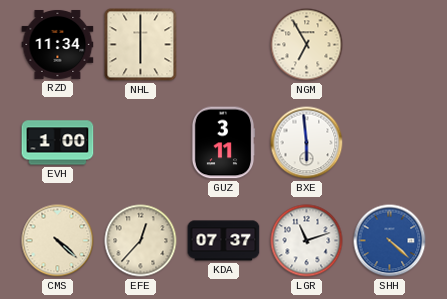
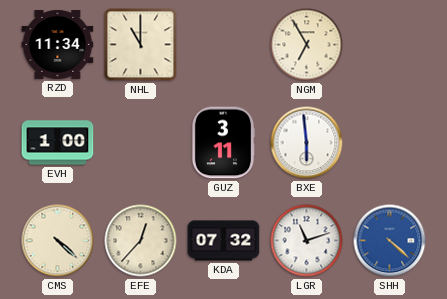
NHL: 6:00 -> 11:00
KDA: 07:37 -> 07:32
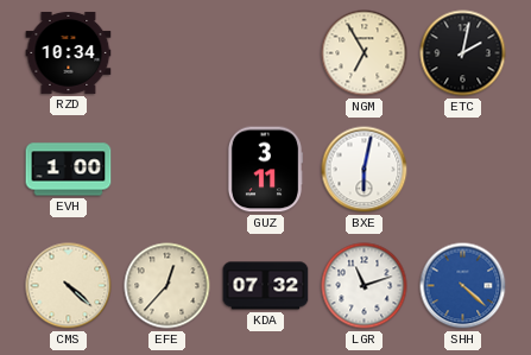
RZD: 11:34 -> 10:34
NHL: 11:00 -> none
ETC: none -> 2:02
BXE: 5:59 -> 6:02
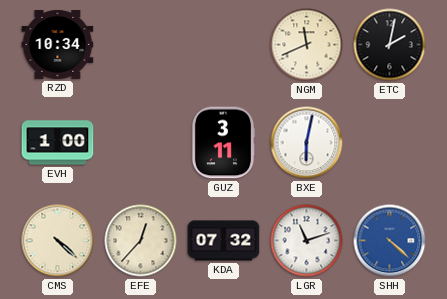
NGM: 6:55 -> 11:41
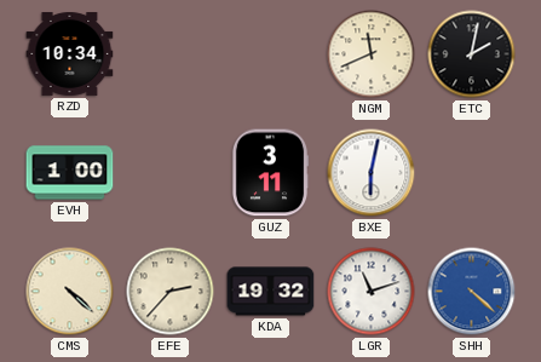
EFE: 12:37 -> 2:37
KDA: 07:32 -> 19:32
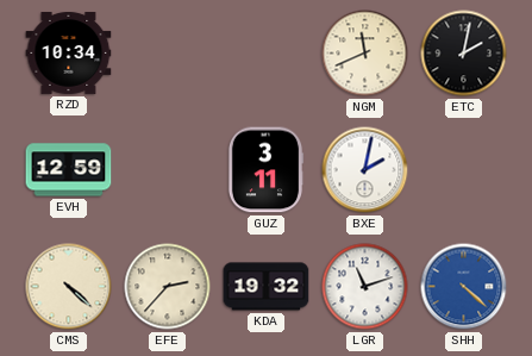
EVH: 1:00 -> 12:59
BXE: 6:02 -> 2:02
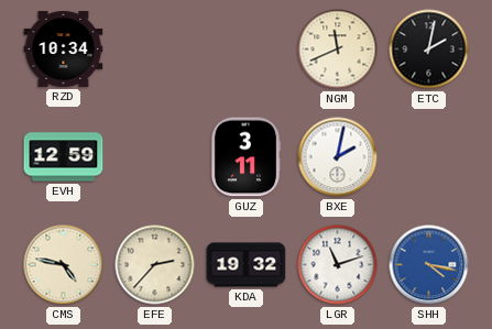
CMS: 4:22 -> 4:47
SHH: 4:22 -> 4:17
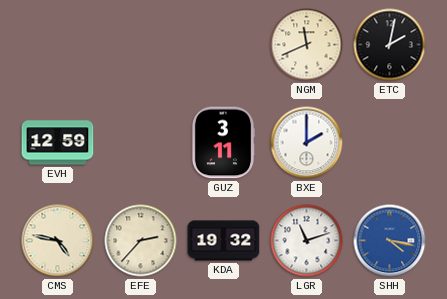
RZD: 10:34 -> none
BXE: 2:02 -> 2:00
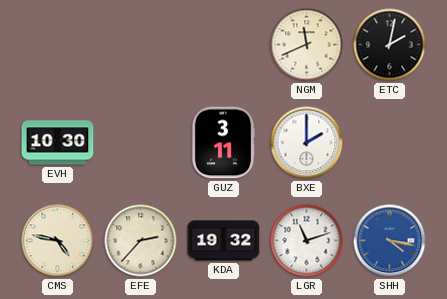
EVH: 12:59 -> 10:30
